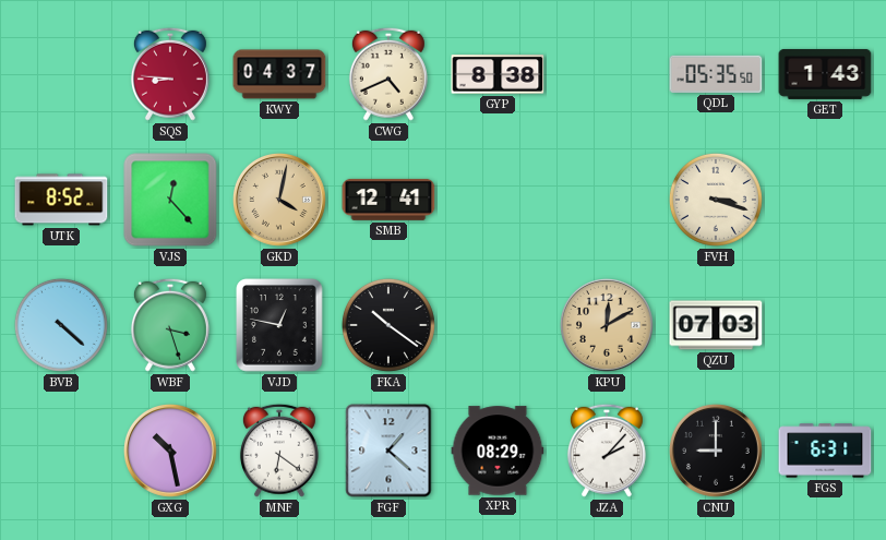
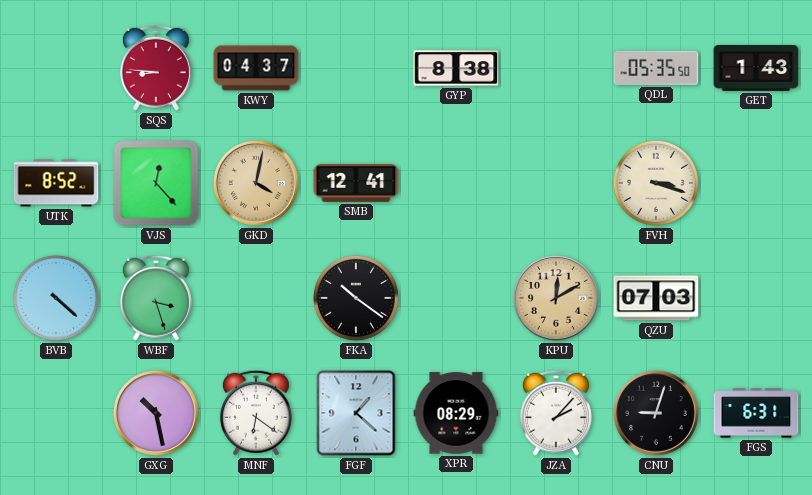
CWG: 4:41 -> none
VJD: 12:47 -> none
CNU: 9:00 -> 9:03
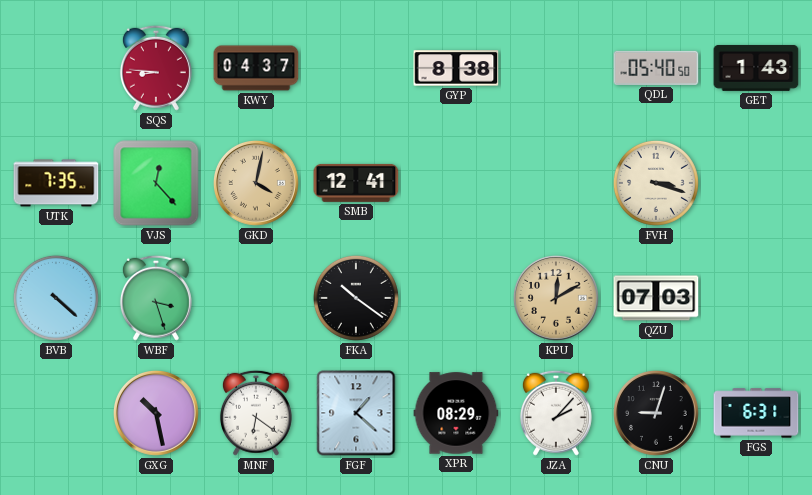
QDL: 05:35 -> 05:40
UTK: 8:52 -> 7:35
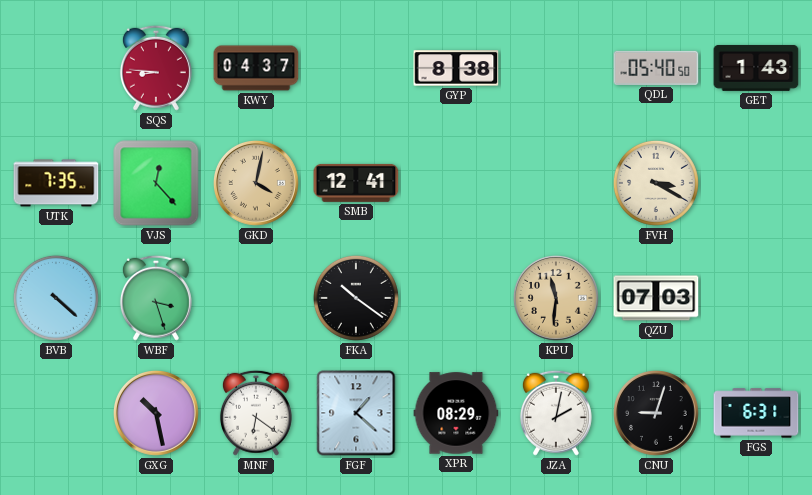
FVH: 3:18 -> 3:20
KPU: 12:10 -> 11:31
JZA: 2:07 -> 2:02
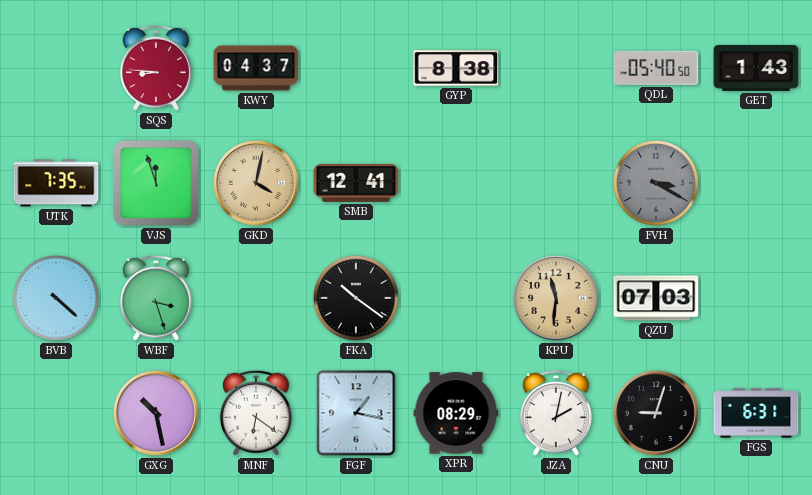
VJS: 12:23 -> 11:57
FVH dial: cream -> grey
FGF: 1:22 -> 1:17
